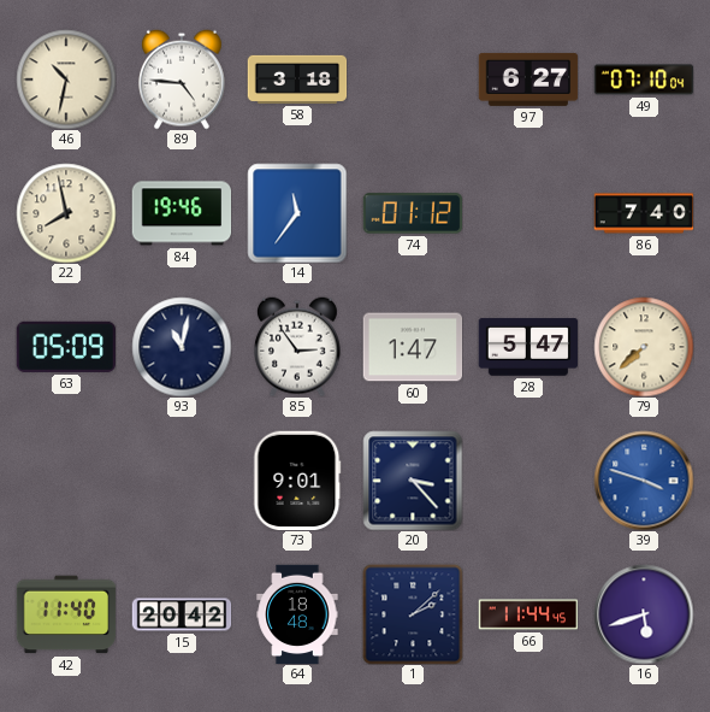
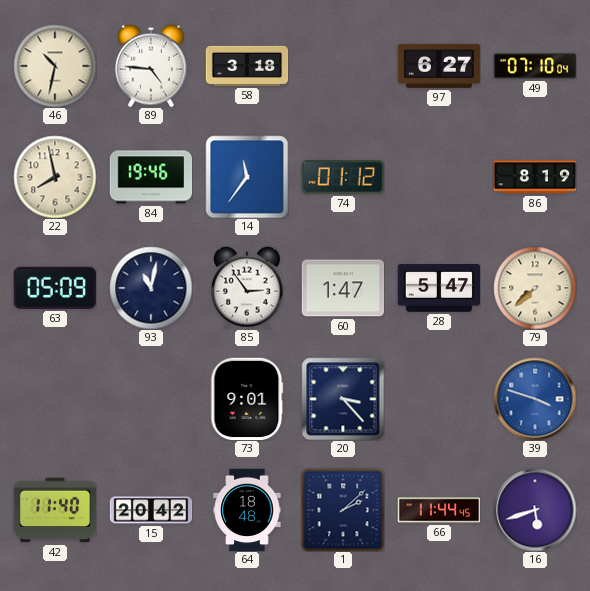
86: 7:40 -> 8:19
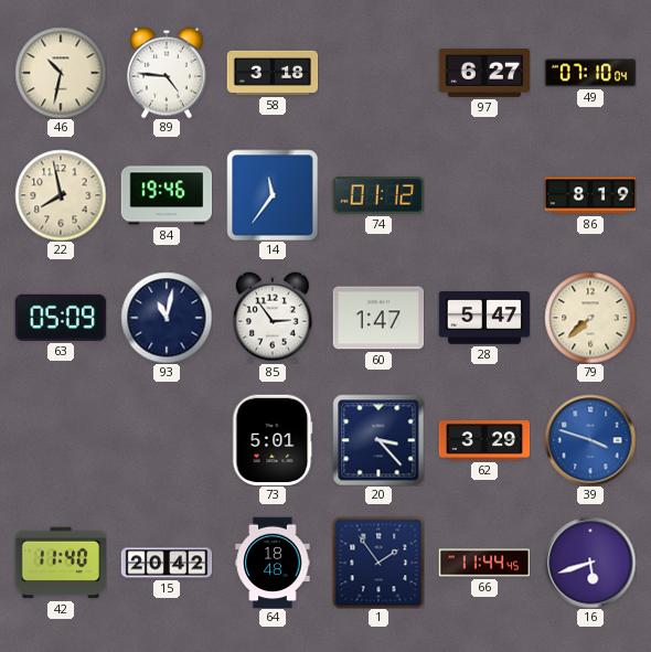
73: 9:01 -> 5:01
62: none -> 3:29
1: 2:08 -> 1:54
